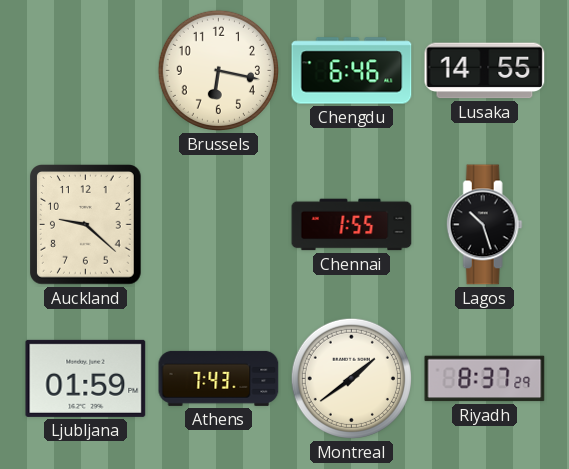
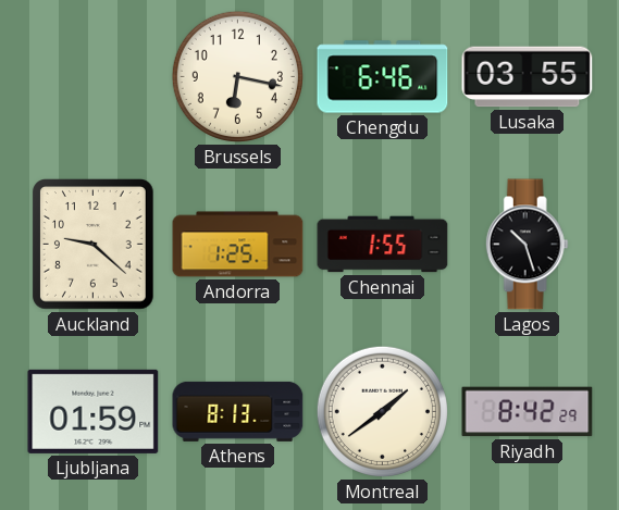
Lusaka: 14:55 -> 03:55
Andorra: none -> 1:25
Athens: 7:43 -> 8:13
Riyadh: 8:37 -> 8:42
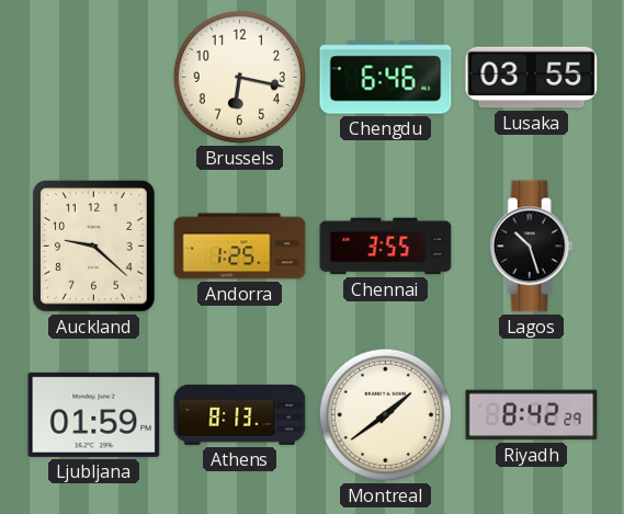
Chennai: 1:55 -> 3:55
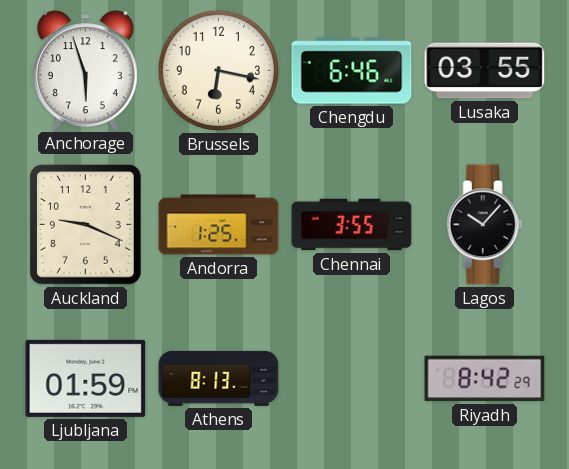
Anchorage: none -> 5:57
Auckland: 9:22 -> 9:19
Lagos: 10:27 -> 10:07
Montreal: 1:39 -> none
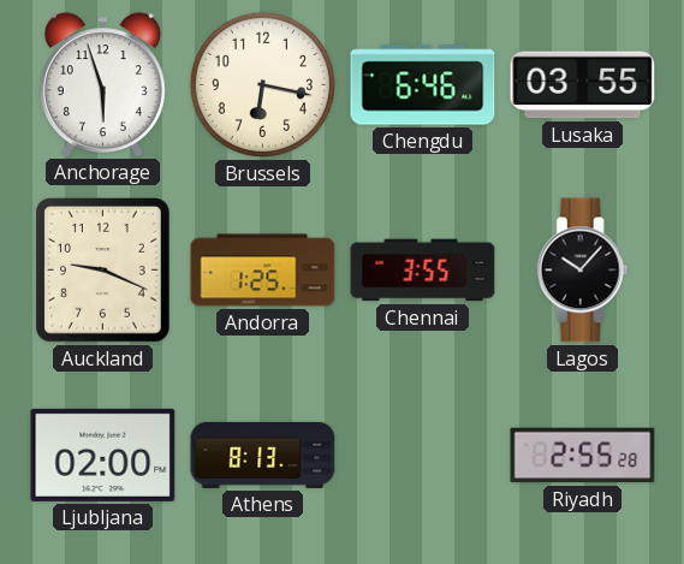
Ljubljana: 01:59 -> 02:00
Riyadh: 8:42 -> 2:55
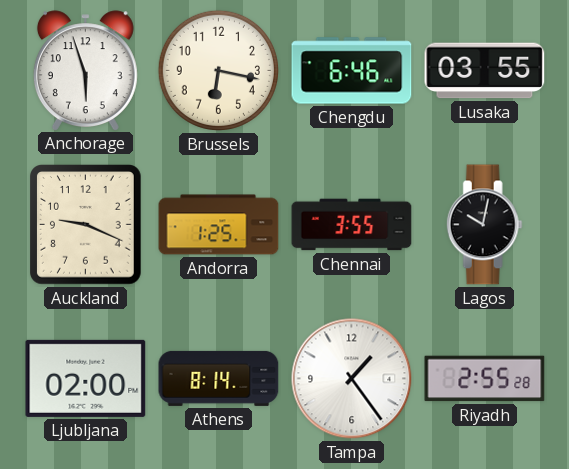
Lagos: 10:07 -> 10:02
Athens: 8:13 -> 8:14
Tampa: none -> 1:24
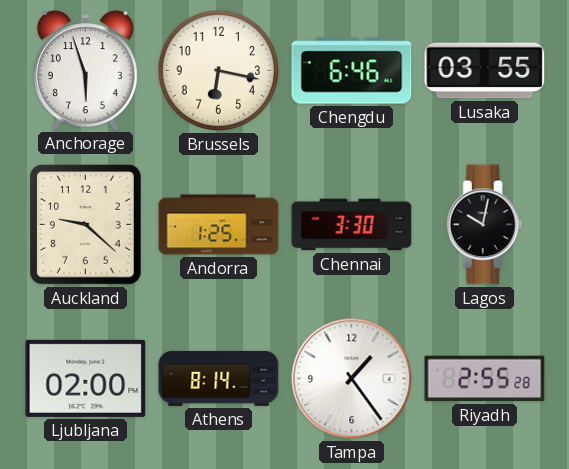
Auckland: 9:19 -> 9:22
Chennai: 3:55 -> 3:30
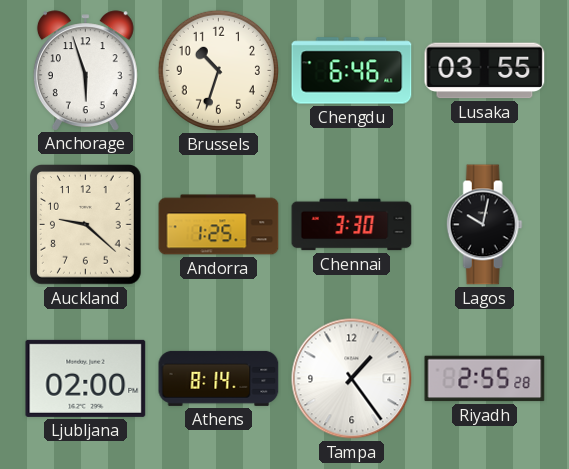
Brussels: 6:17 -> 10:33
